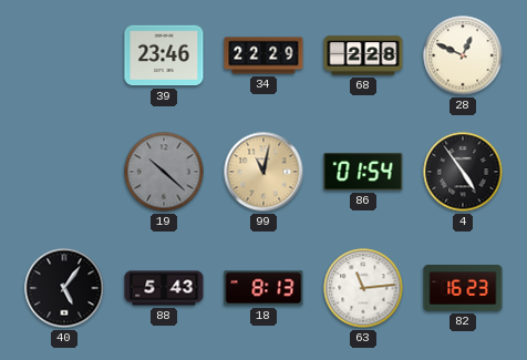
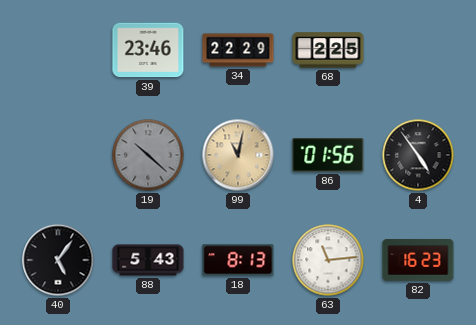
68: 2:28 -> 2:25
28: 12:49 -> none
86: 01:54 -> 01:56
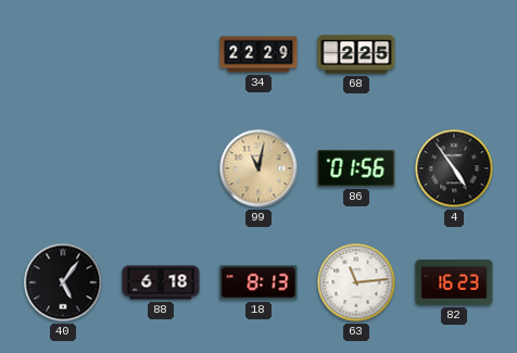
39: 23:46 -> none
19: 10:22 -> none
88: 5:43 -> 6:18
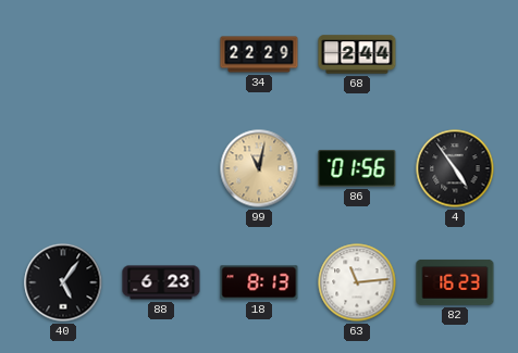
68: 2:25 -> 2:44
88: 6:18 -> 6:23
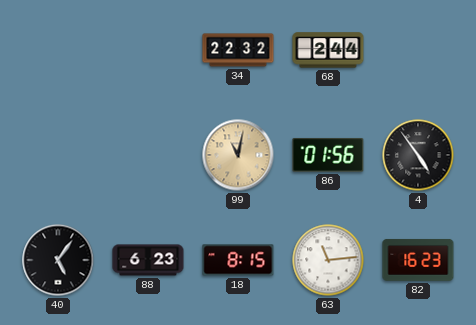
34: 22:29 -> 22:32
18: 8:13 -> 8:15
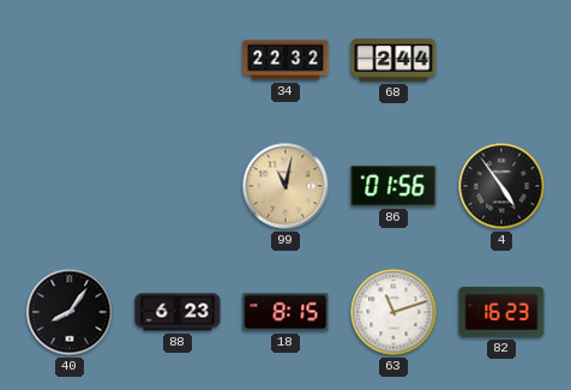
40: 5:06 -> 8:06
63: 11:14 -> 11:12
